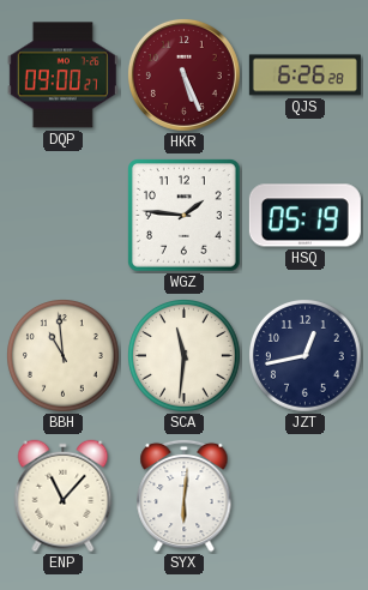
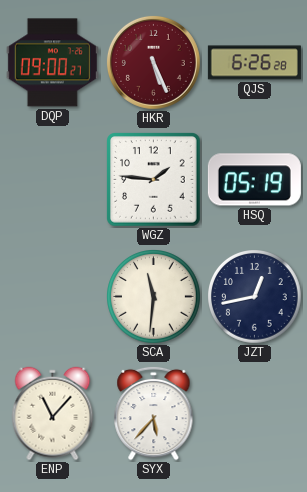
BBH: 10:59 -> none
SYX: 6:01 -> 5:37
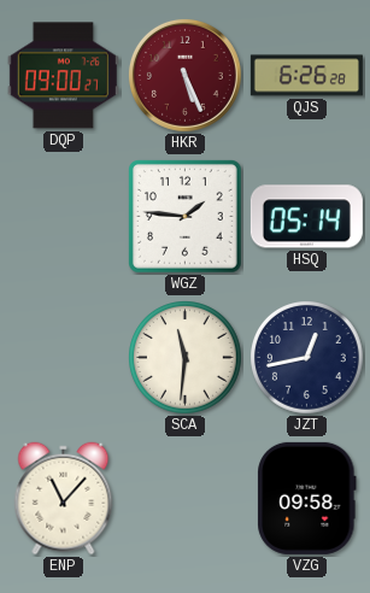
HSQ: 05:19 -> 05:14
SYX: 5:37 -> none
VZG: none -> 09:58
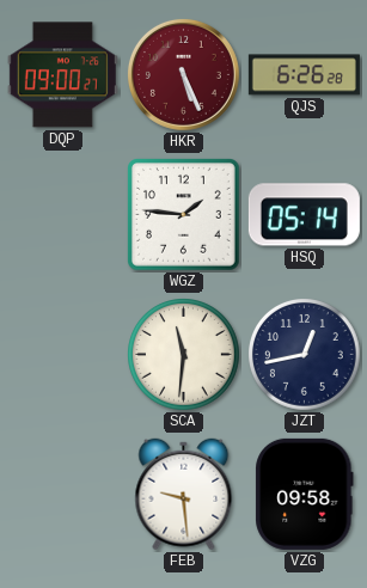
ENP: 11:07 -> none
FEB: none -> 9:29
